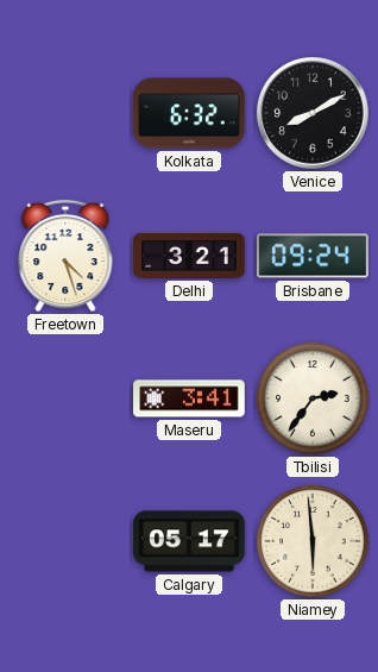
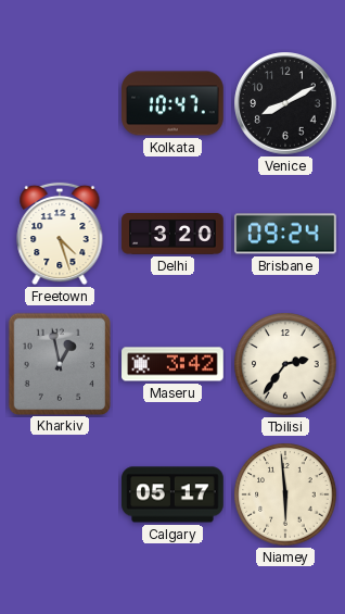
Kolkata: 6:32 -> 10:47
Delhi: 3:21 -> 3:20
Kharkiv: none -> 12:58
Maseru: 3:41 -> 3:42
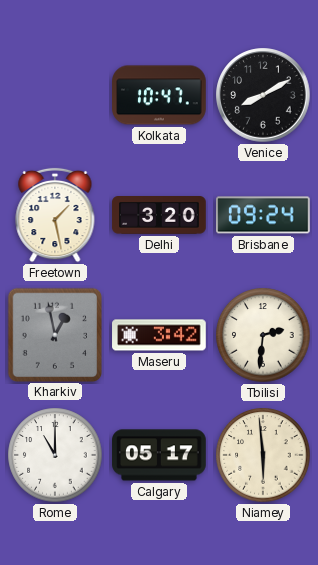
Freetown: 4:27 -> 1:28
Tbilisi: 2:36 -> 2:31
Rome: none -> 11:00
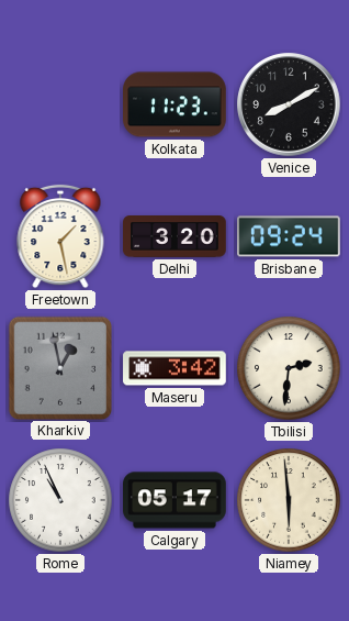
Kolkata: 10:47 -> 11:23
Rome: 11:00 -> 10:56
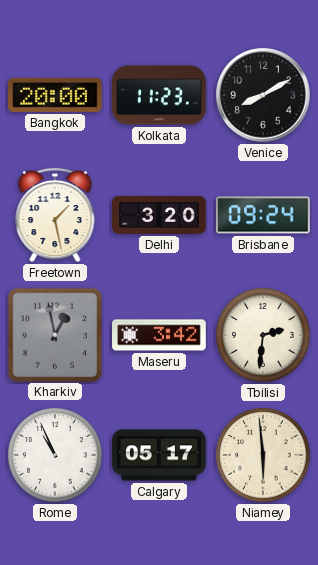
Bangkok: none -> 20:00
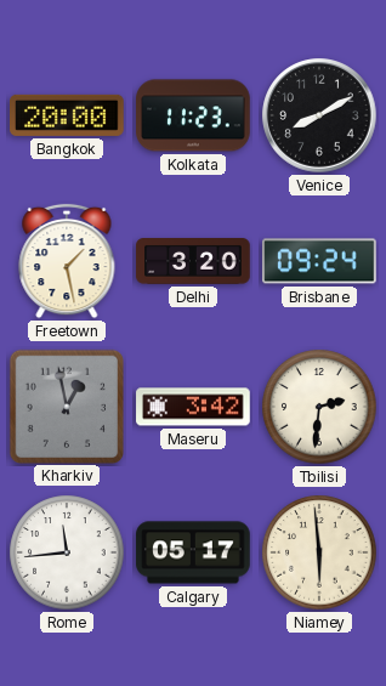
Rome: 10:56 -> 11:44
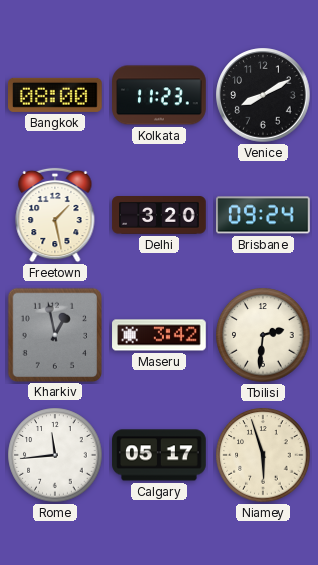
Bangkok: 20:00 -> 08:00
Niamey: 5:59 -> 5:57
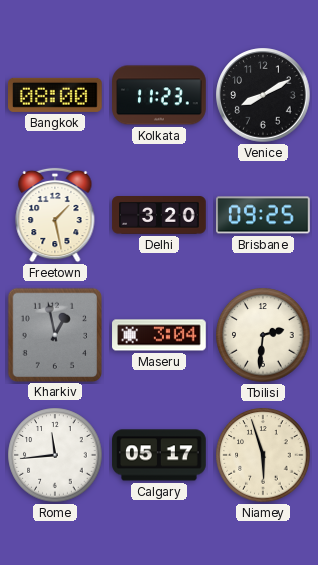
Brisbane: 09:24 -> 09:25
Maseru: 3:42 -> 3:04
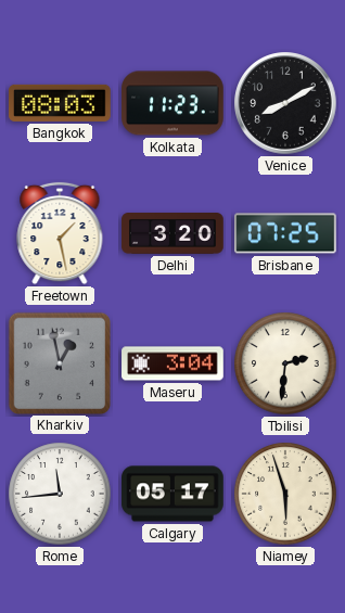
Bangkok: 08:00 -> 08:03
Brisbane: 09:25 -> 07:25
